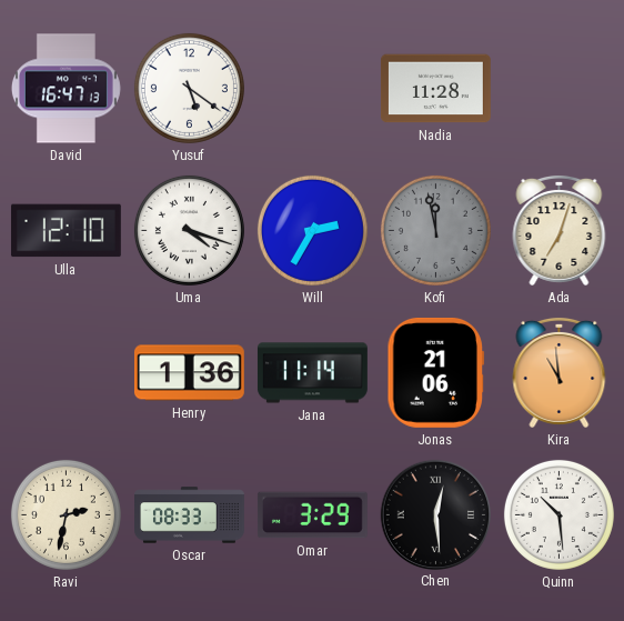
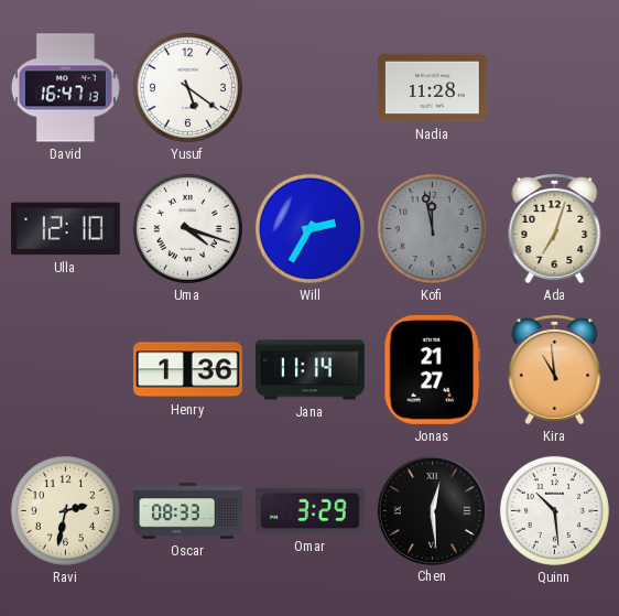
Jonas: 21:06 -> 21:27
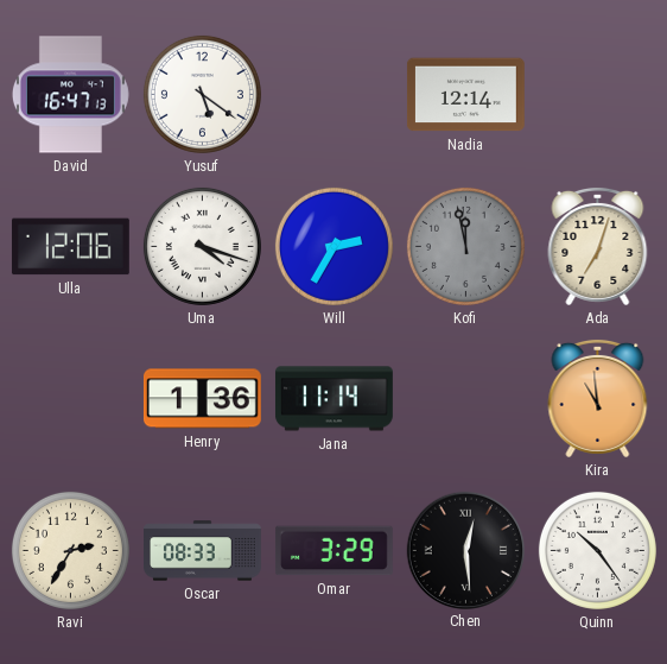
Nadia: 11:28 -> 12:14
Ulla: 12:10 -> 12:06
Jonas: 21:27 -> none
Ravi: 2:32 -> 2:35
Quinn: 10:29 -> 10:24
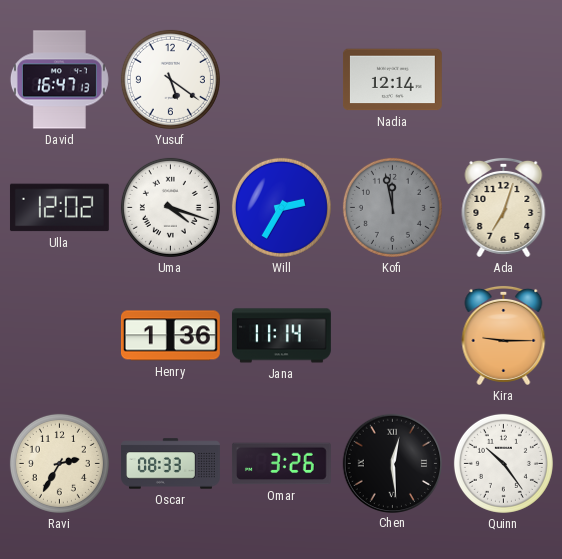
Ulla: 12:06 -> 12:02
Kira: 10:59 -> 9:15
Omar: 3:29 -> 3:26
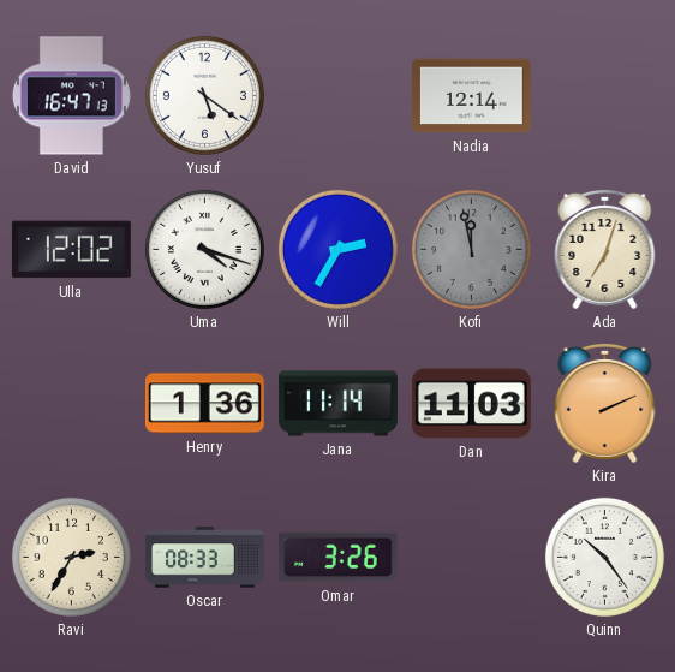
Dan: none -> 11:03
Kira: 9:15 -> 2:11
Chen: 12:29 -> none
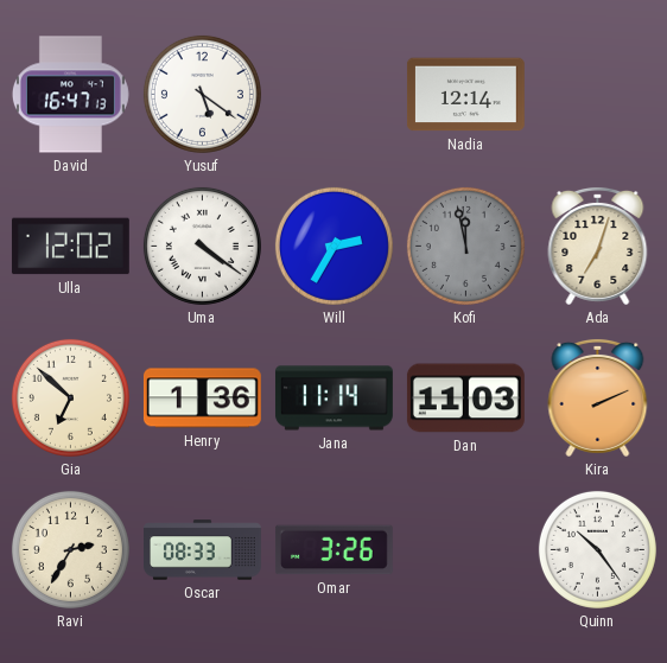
Uma: 4:18 -> 4:21
Gia: none -> 6:52
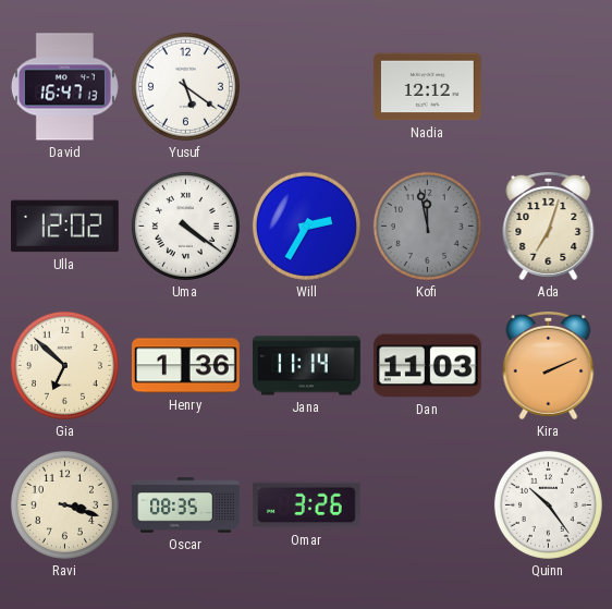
Nadia: 12:14 -> 12:12
Ravi: 2:35 -> 3:18
Oscar: 08:33 -> 08:35
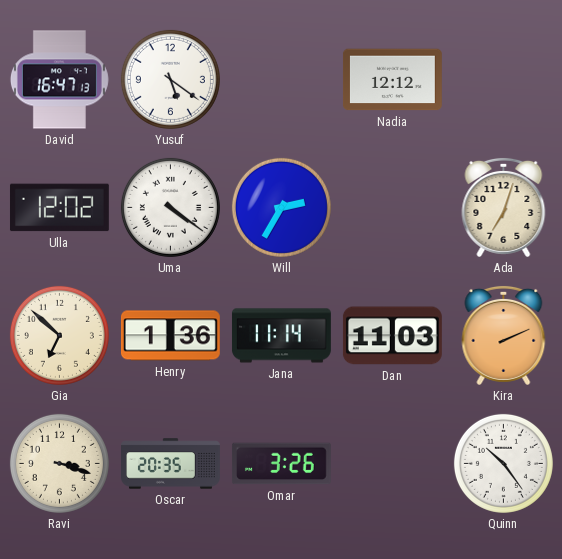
Kofi: 11:58 -> none
Oscar: 08:35 -> 20:35
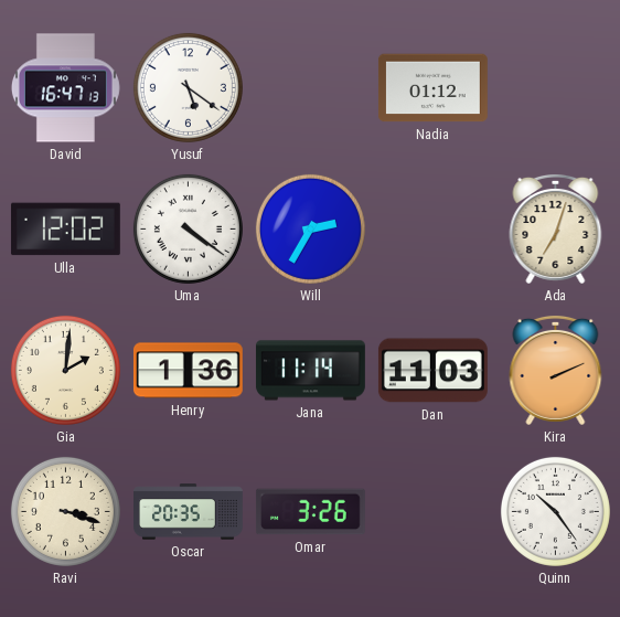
Nadia: 12:12 -> 01:12
Gia: 6:52 -> 2:01
